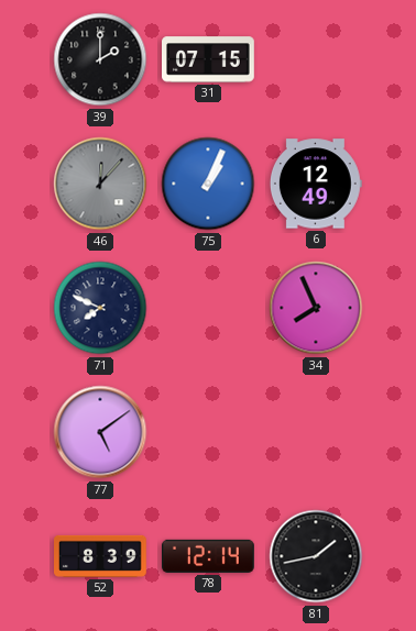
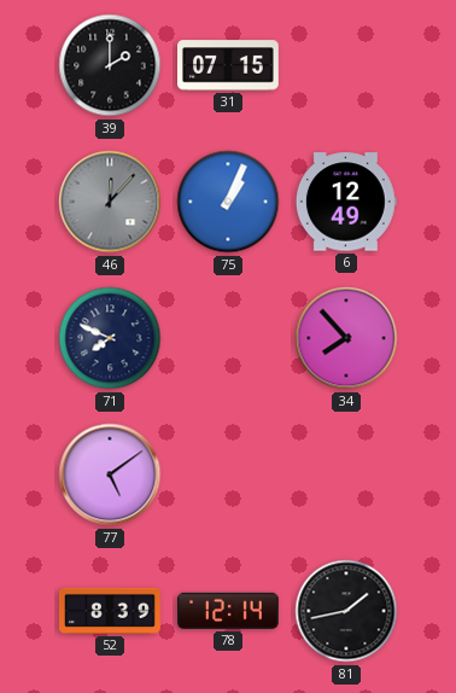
34: 7:56 -> 7:53
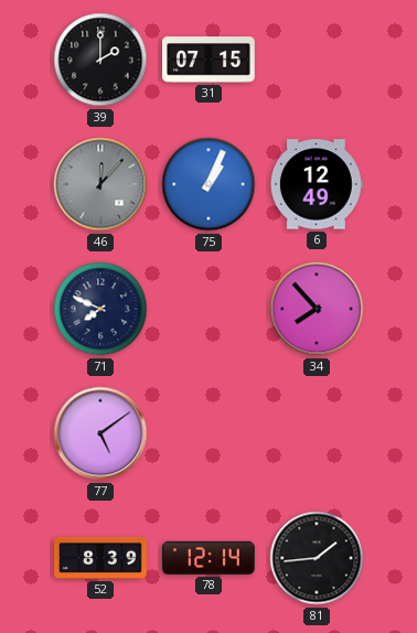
81: 1:43 -> 1:44
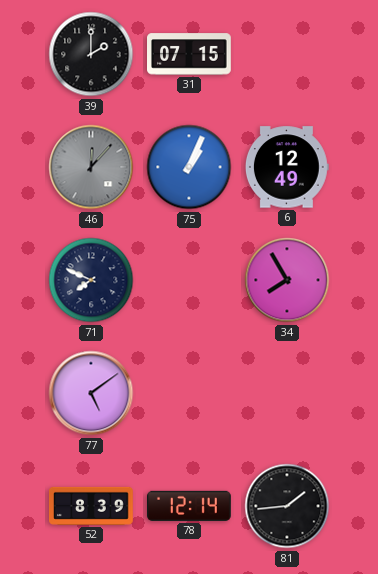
34: 7:53 -> 7:55
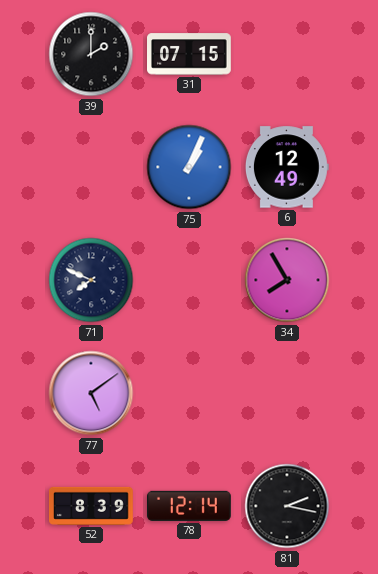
46: 12:07 -> none
81: 1:44 -> 2:17
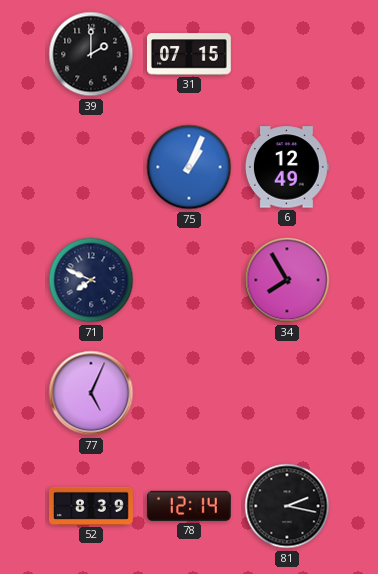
77: 5:09 -> 5:04
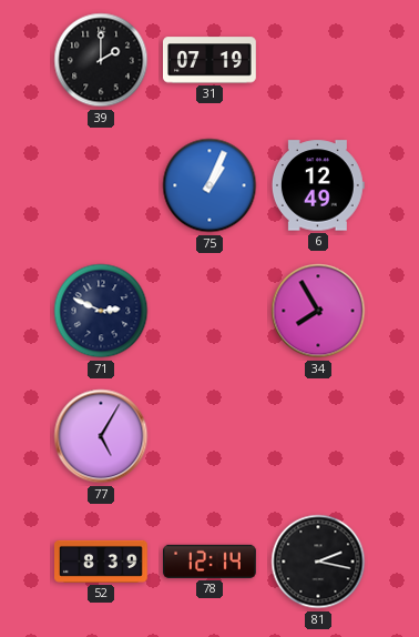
31: 07:15 -> 07:19
71: 7:49 -> 2:49
77: 5:04 -> 5:05
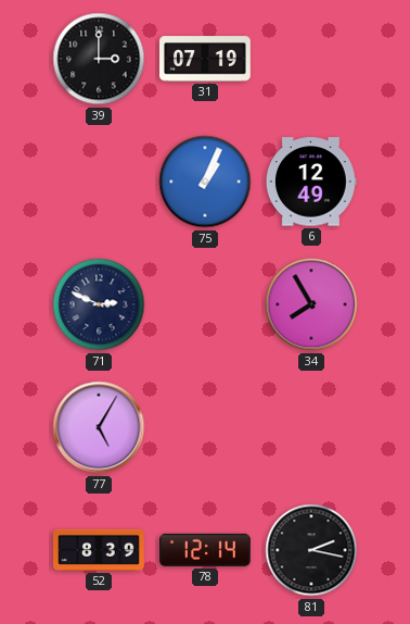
39: 2:00 -> 3:00
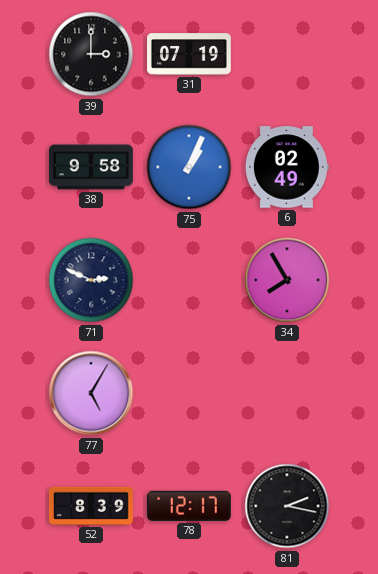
38: none -> 9:58
6: 12:49 -> 02:49
78: 12:14 -> 12:17
